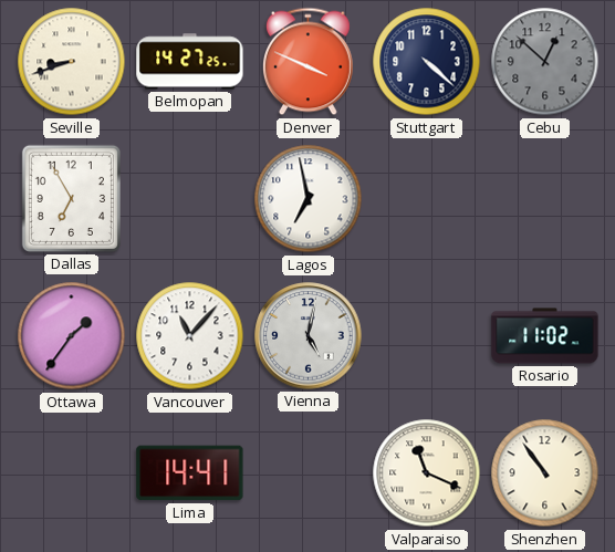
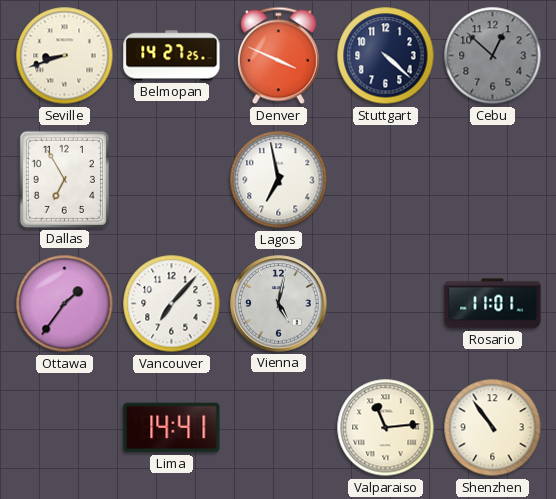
Vancouver: 11:07 -> 7:07
Rosario: 11:02 -> 11:01
Valparaiso: 11:19 -> 11:14
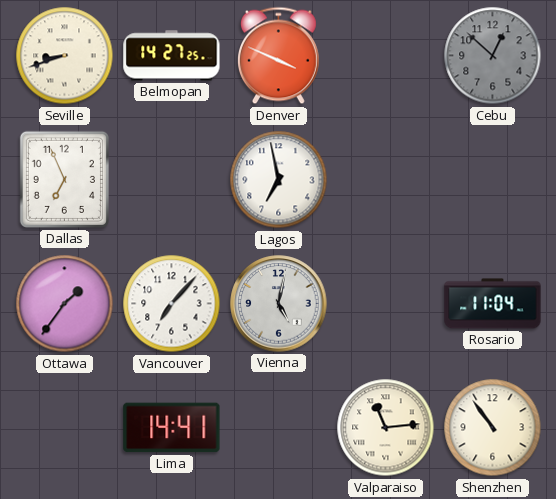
Stuttgart: 4:22 -> none
Dallas: 6:55 -> 6:56
Rosario: 11:01 -> 11:04
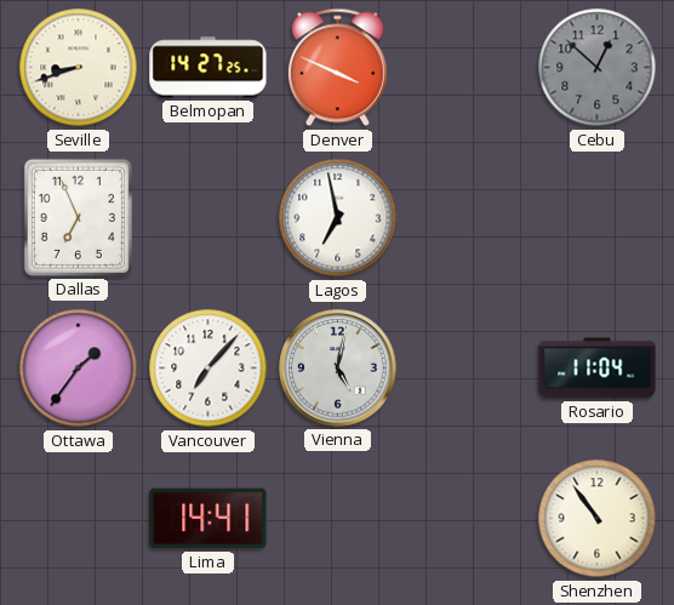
Valparaiso: 11:14 -> none
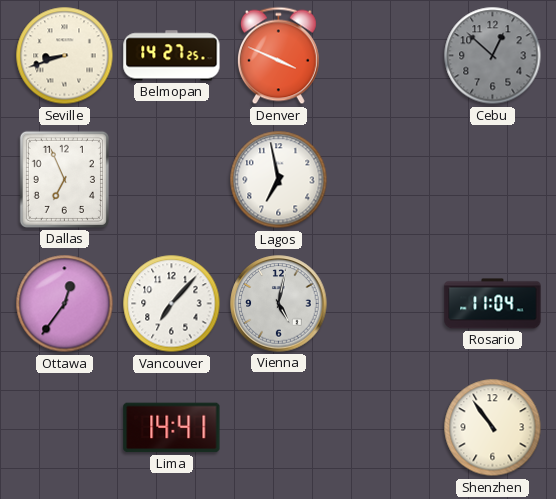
Ottawa: 1:36 -> 12:36
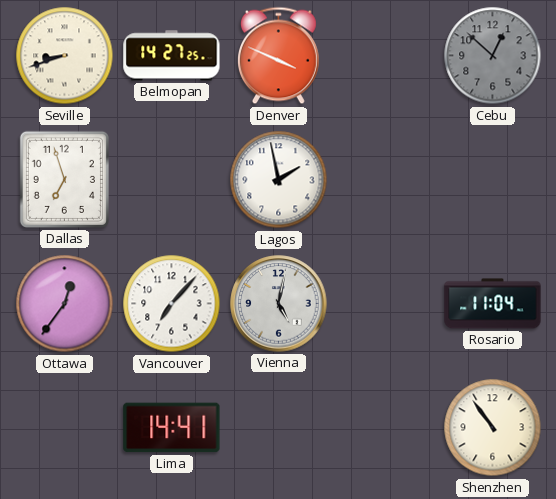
Dallas: 6:56 -> 6:57
Lagos: 6:58 -> 1:58
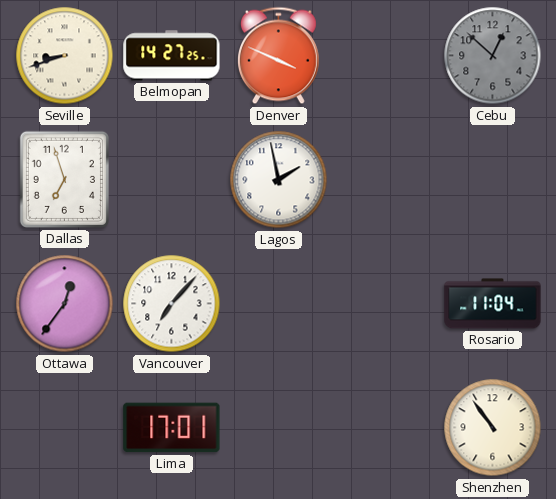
Vienna: 5:02 -> none
Lima: 14:41 -> 17:01
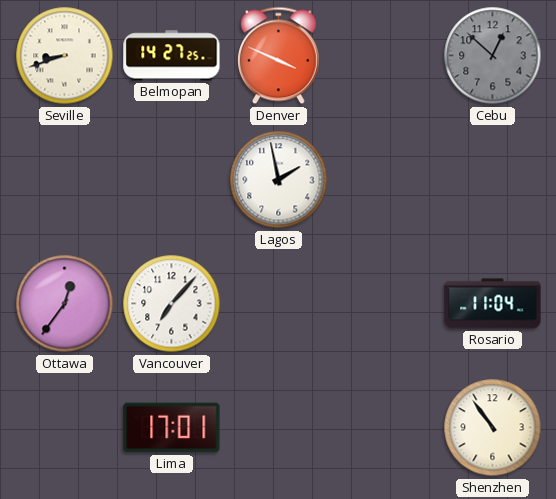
Dallas: 6:57 -> none
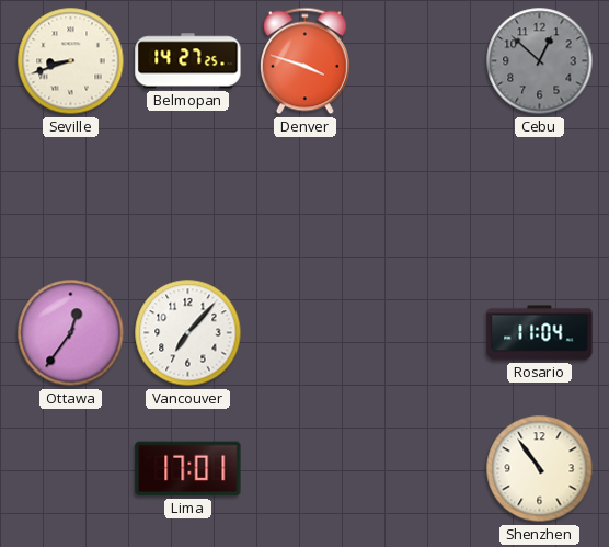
Denver: 3:49 -> 3:48
Lagos: 1:58 -> none
